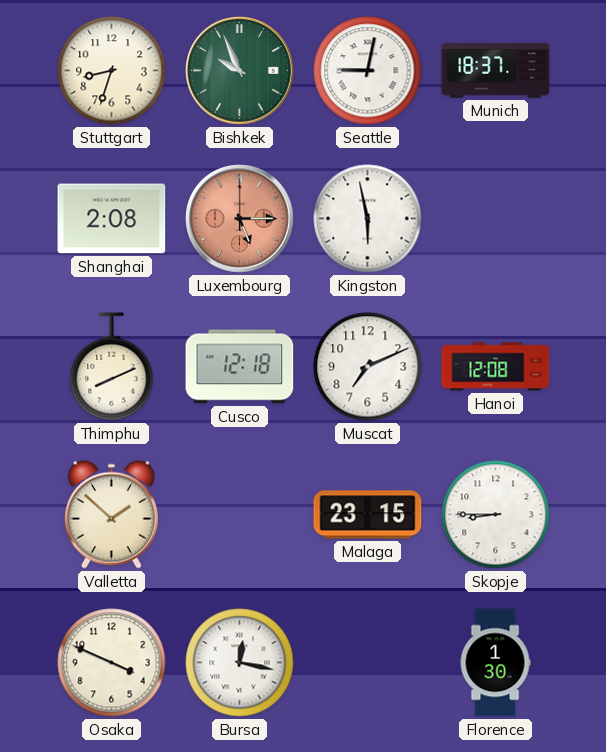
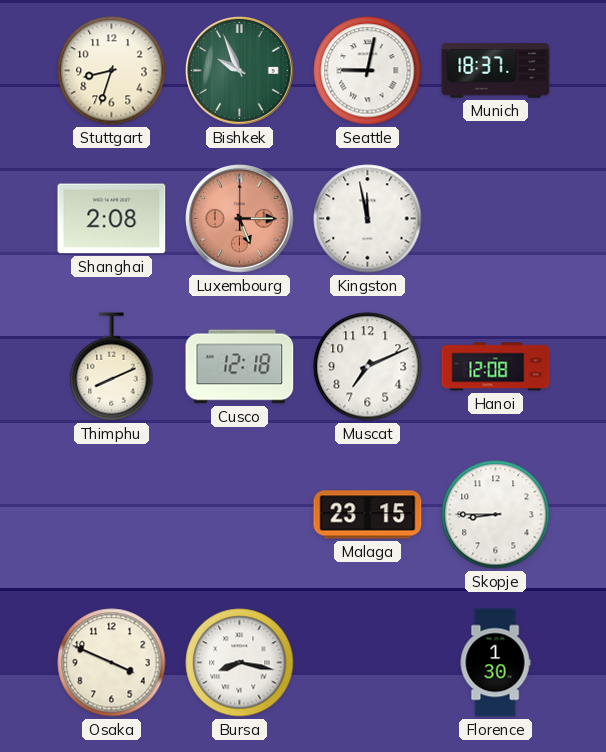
Kingston: 5:58 -> 11:58
Valletta: 1:52 -> none
Bursa: 12:17 -> 8:17
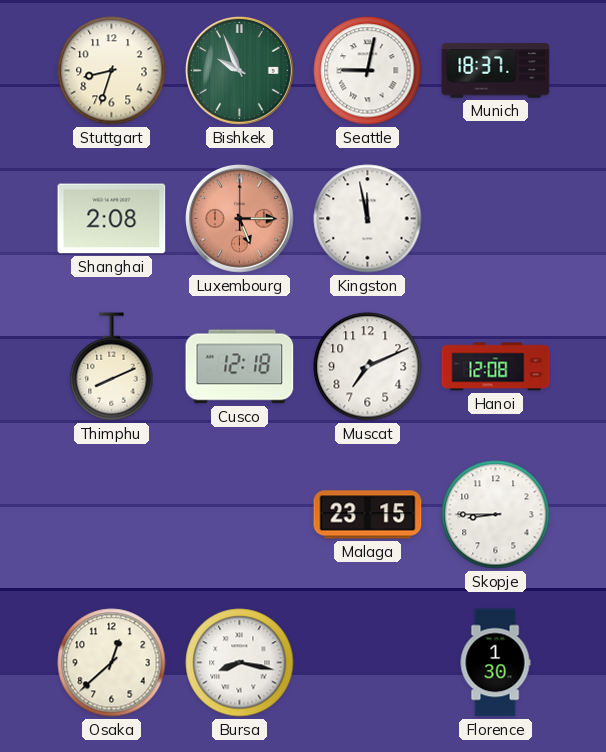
Osaka: 3:49 -> 12:38
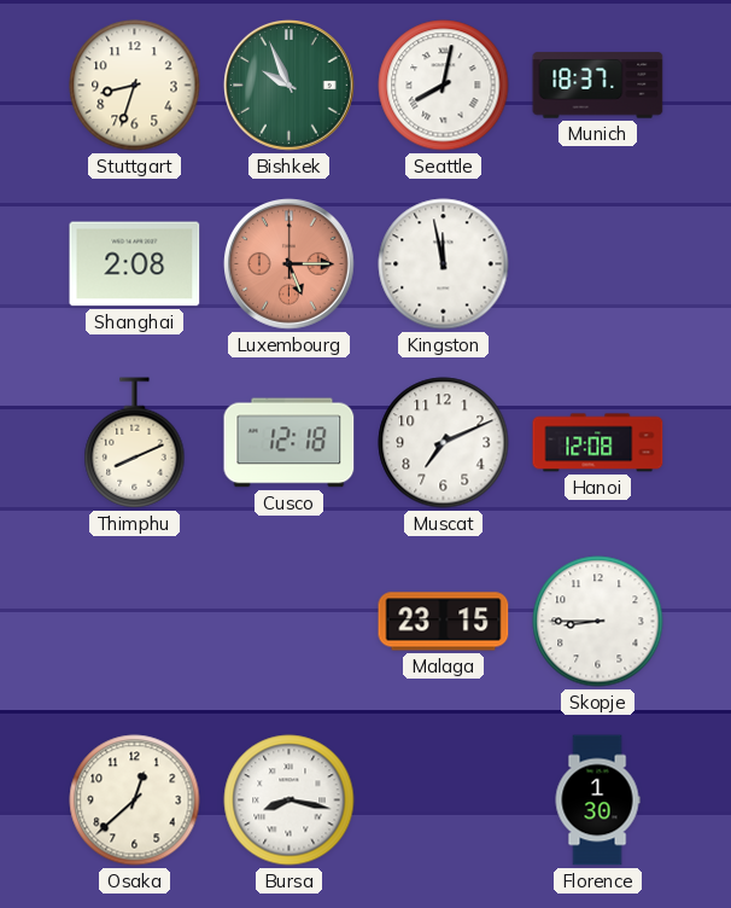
Seattle: 9:02 -> 8:02
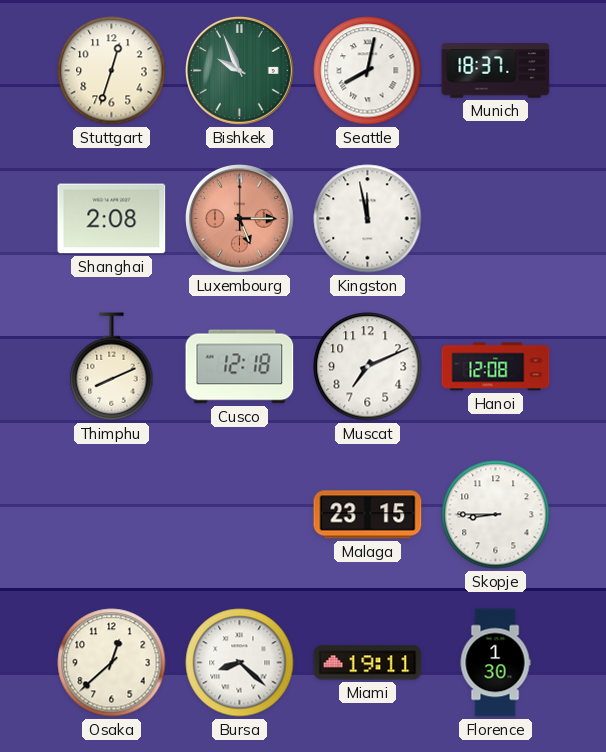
Stuttgart: 8:33 -> 12:33
Bursa: 8:17 -> 8:22
Miami: none -> 19:11
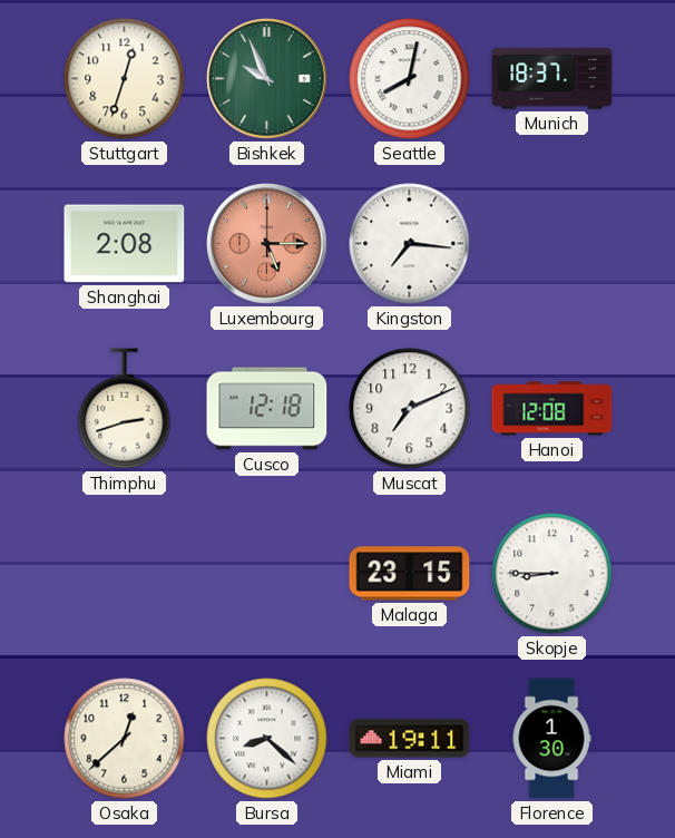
Kingston: 11:58 -> 7:16
Thimphu: 8:11 -> 2:42
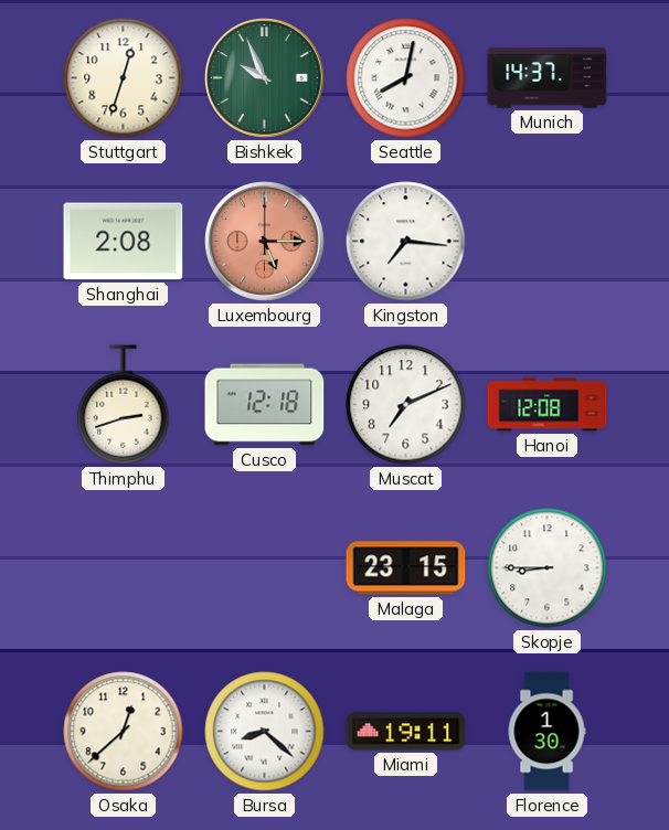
Munich: 18:37 -> 14:37
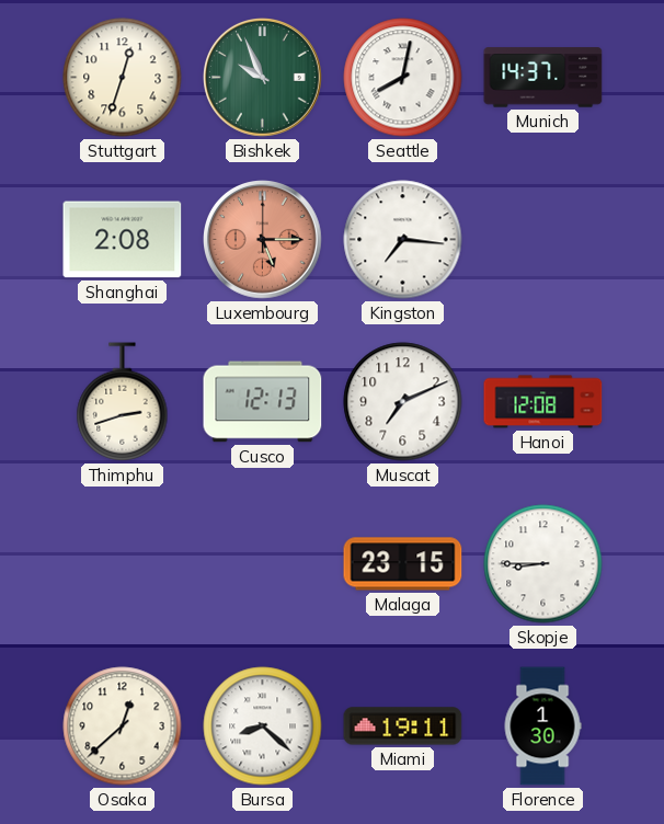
Cusco: 12:18 -> 12:13
